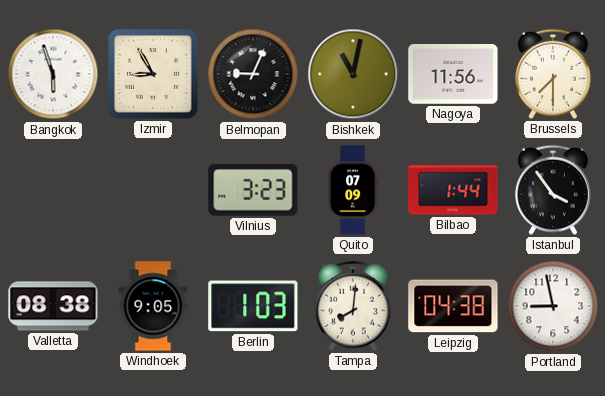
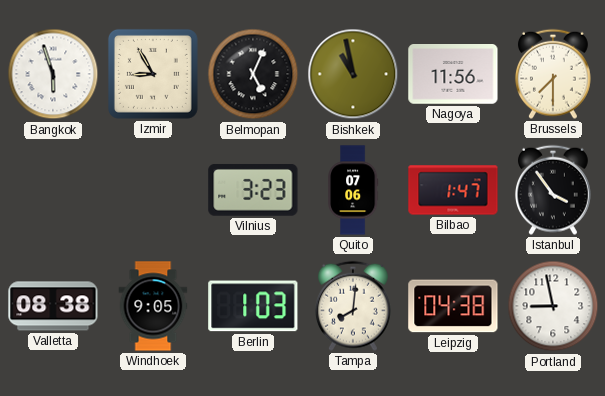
Belmopan: 9:04 -> 5:04
Bishkek: 11:02 -> 10:58
Quito: 07:09 -> 07:06
Bilbao: 1:44 -> 1:47
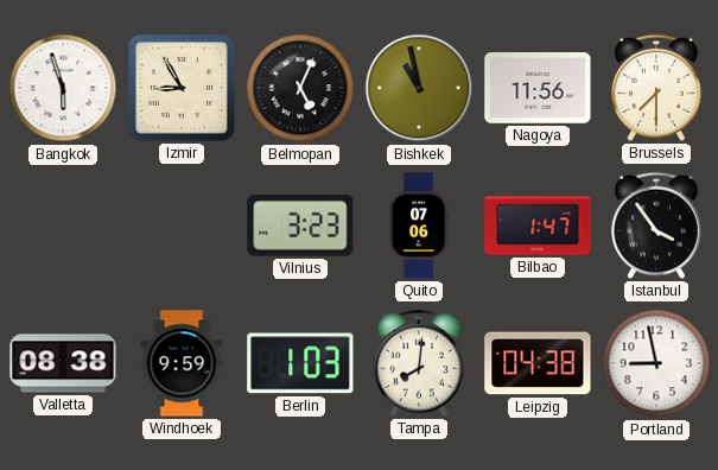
Windhoek: 9:05 -> 9:59
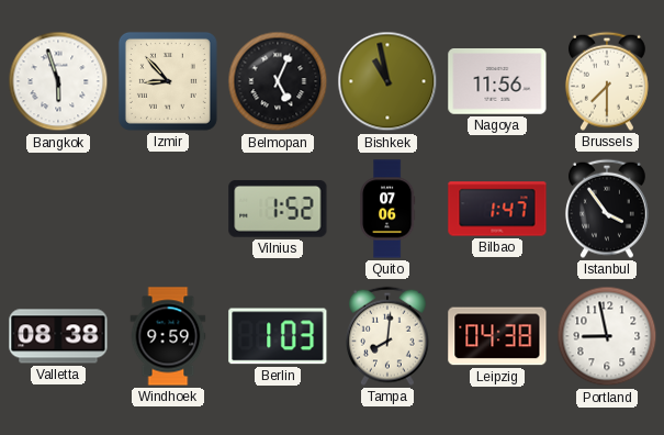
Izmir: 8:55 -> 8:53
Vilnius: 3:23 -> 1:52
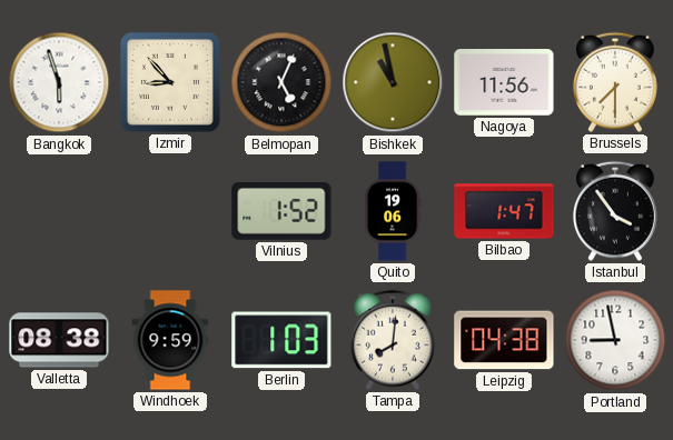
Quito: 07:06 -> 19:06
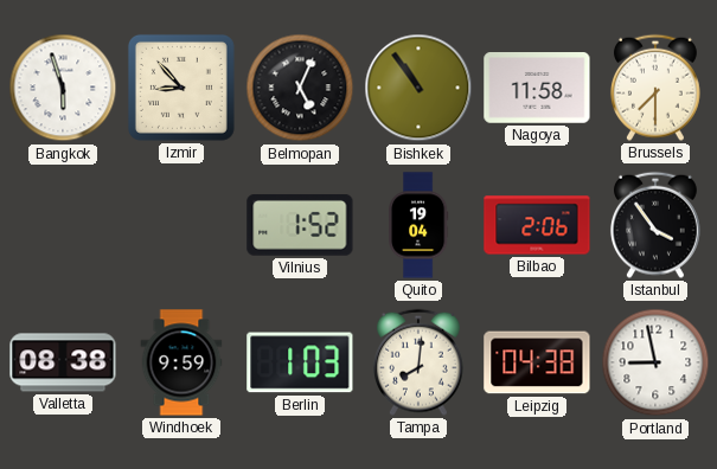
Bishkek: 10:58 -> 10:54
Nagoya: 11:56 -> 11:58
Quito: 19:06 -> 19:04
Bilbao: 1:47 -> 2:06
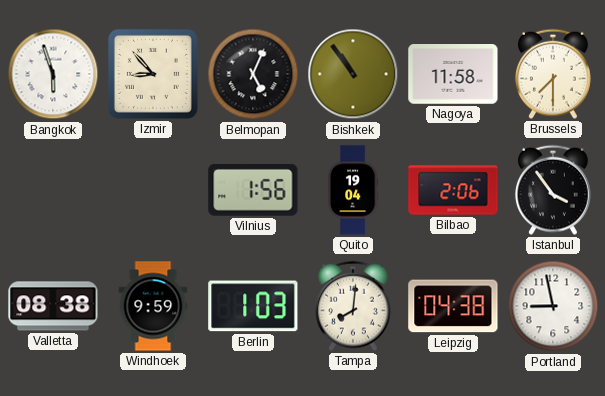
Vilnius: 1:52 -> 1:56
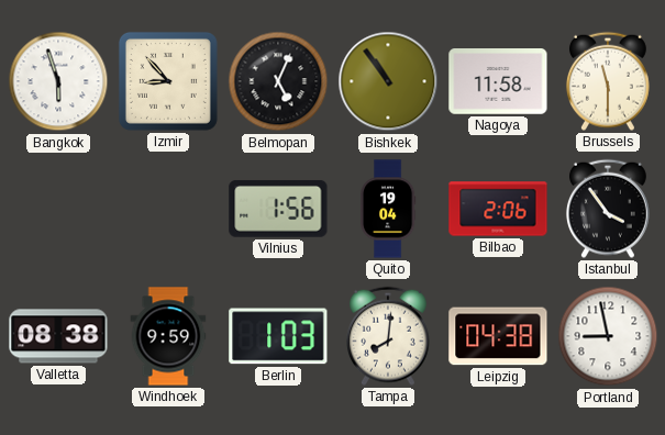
Brussels: 7:30 -> 11:30
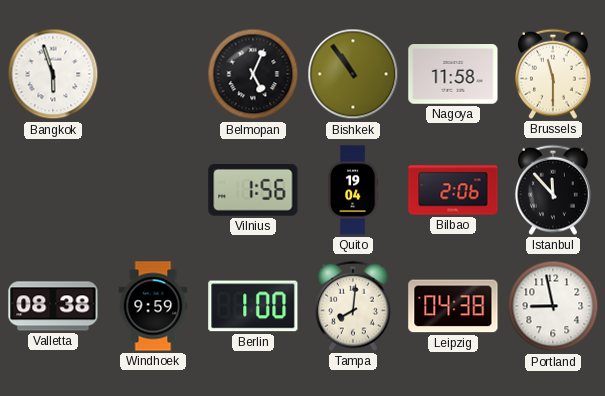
Izmir: 8:53 -> none
Istanbul: 3:54 -> 11:53
Berlin: 1:03 -> 1:00
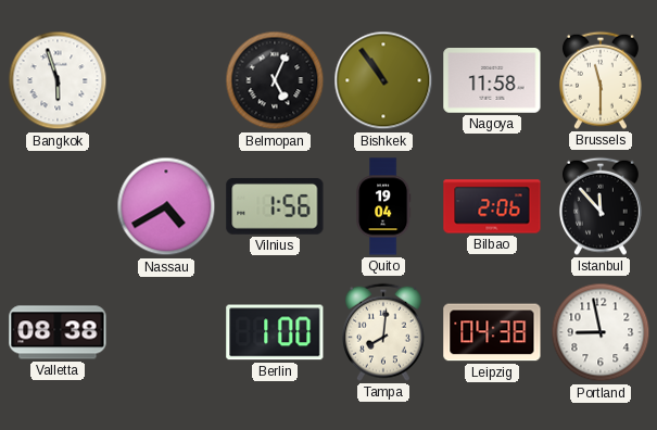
Nassau: none -> 4:40
Windhoek: 9:59 -> none
